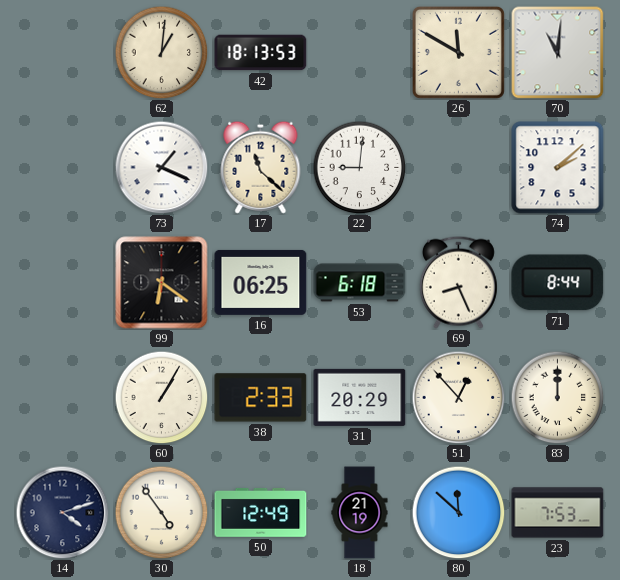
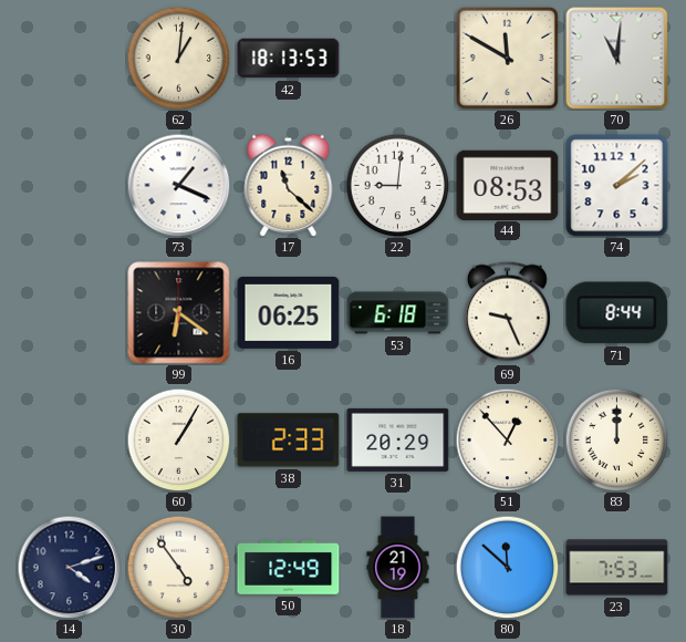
44: none -> 08:53
69: 8:26 -> 9:26
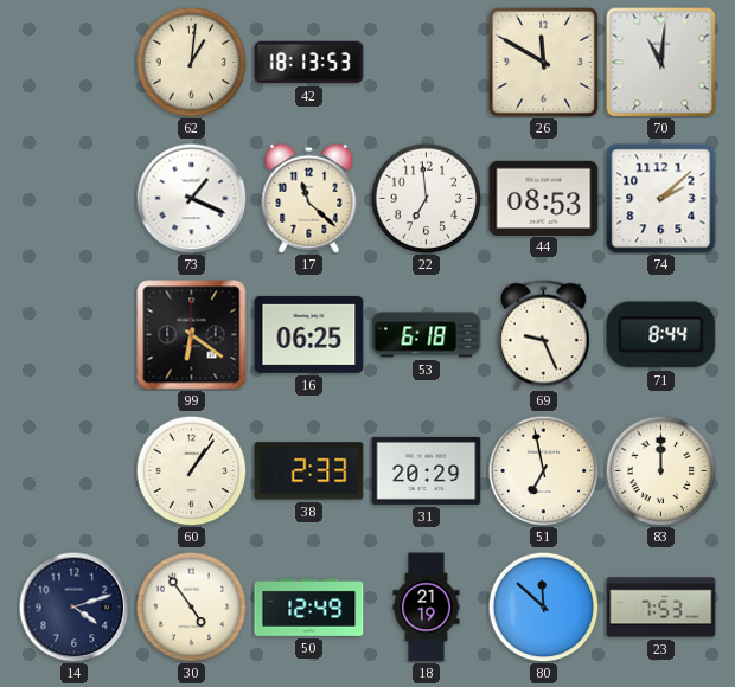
22: 9:01 -> 6:59
60: 1:05 -> 1:06
51: 12:53 -> 6:58
